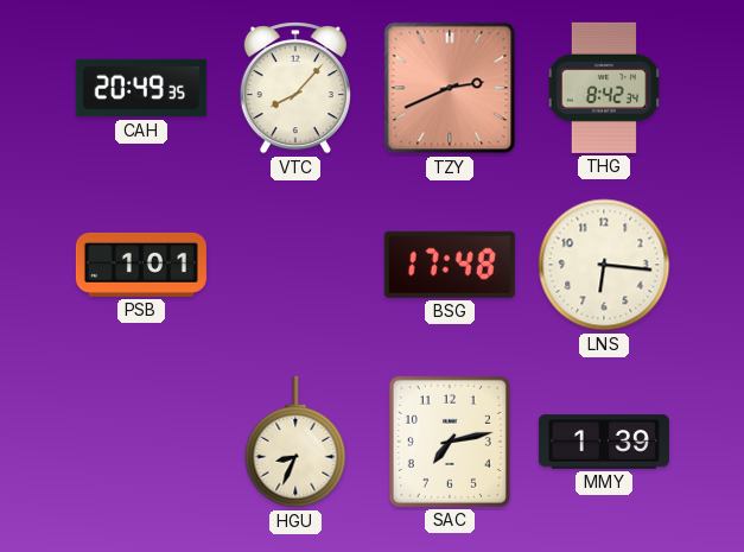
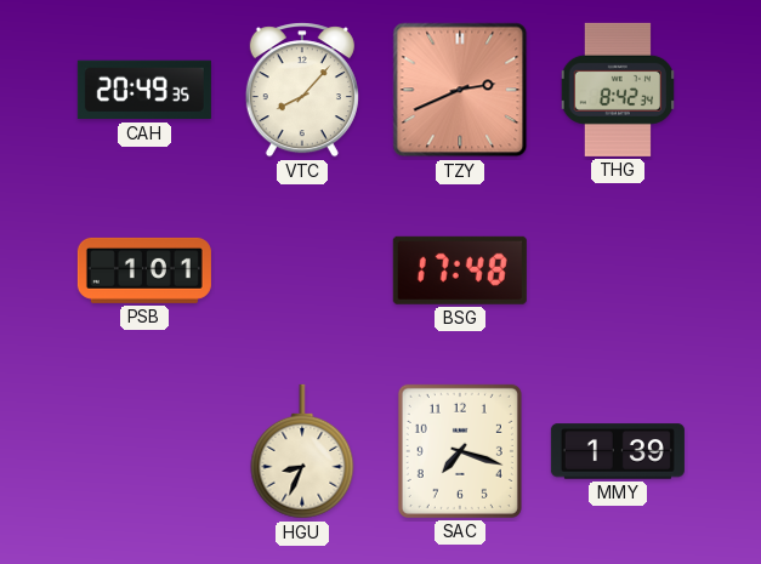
LNS: 6:16 -> none
SAC: 7:13 -> 7:18
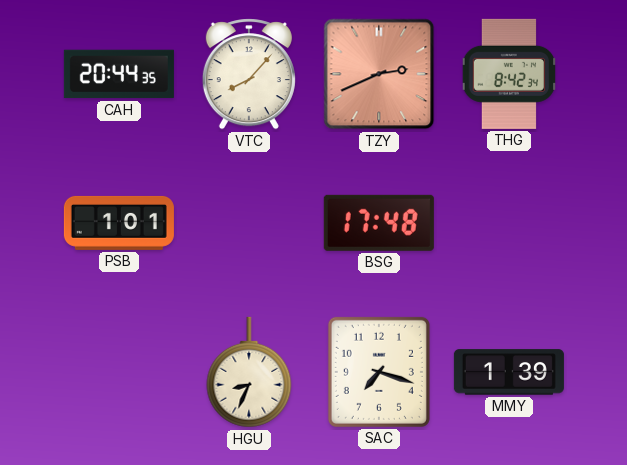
CAH: 20:49 -> 20:44
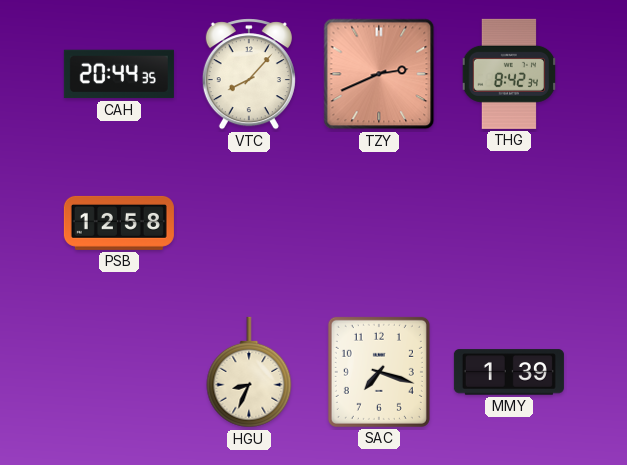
PSB: 1:01 -> 12:58
BSG: 17:48 -> none
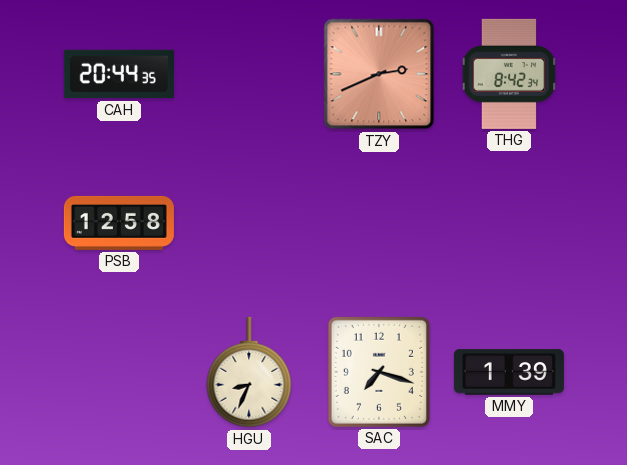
VTC: 8:07 -> none
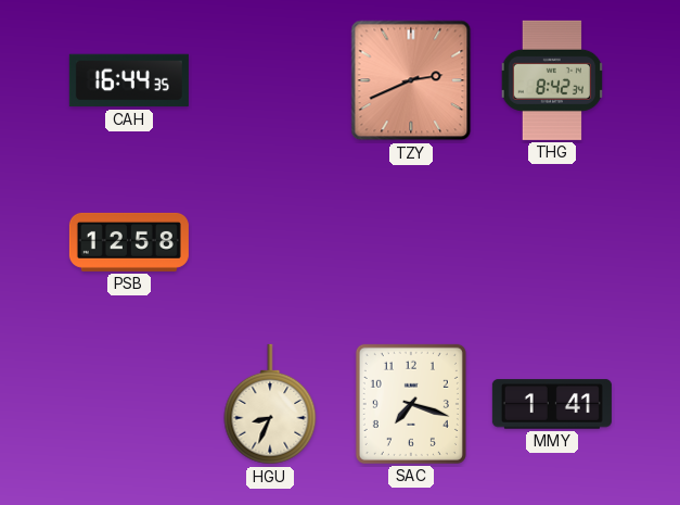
CAH: 20:44 -> 16:44
MMY: 1:39 -> 1:41
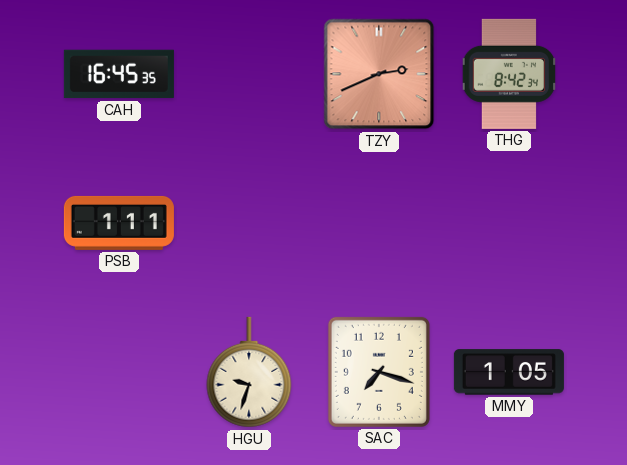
CAH: 16:44 -> 16:45
PSB: 12:58 -> 1:11
HGU: 8:34 -> 9:33
MMY: 1:41 -> 1:05
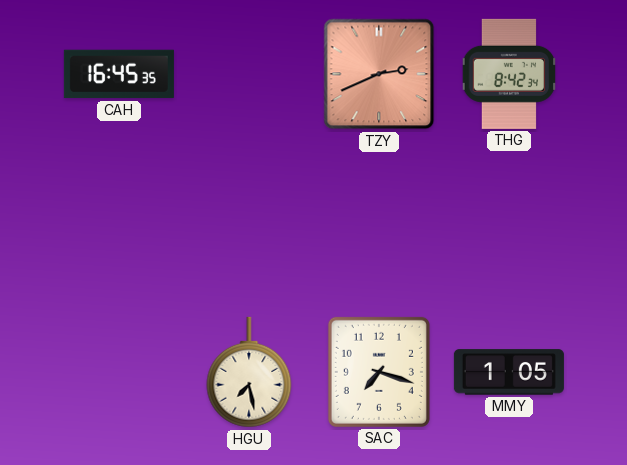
PSB: 1:11 -> none
HGU: 9:33 -> 7:28
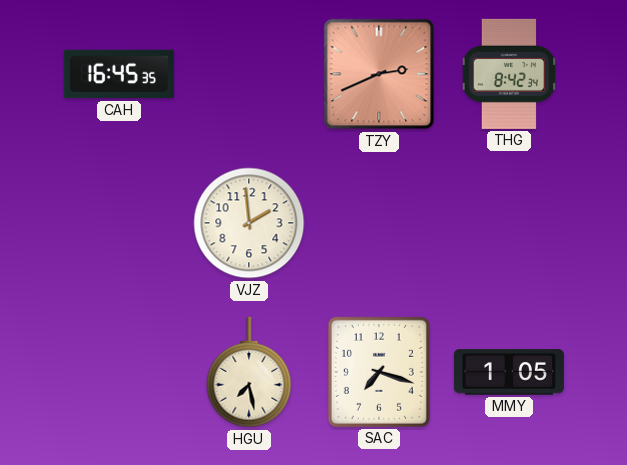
VJZ: none -> 1:59
